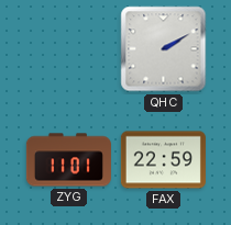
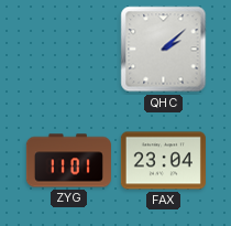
QHC: 2:10 -> 2:08
FAX: 22:59 -> 23:04
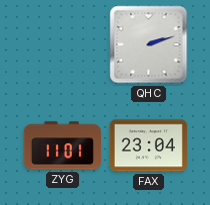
QHC: 2:08 -> 2:12
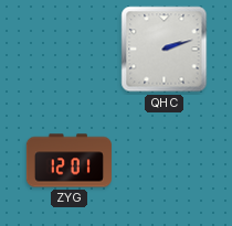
ZYG: 11:01 -> 12:01
FAX: 23:04 -> none
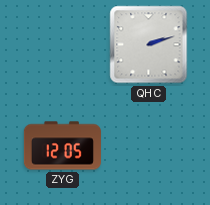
ZYG: 12:01 -> 12:05
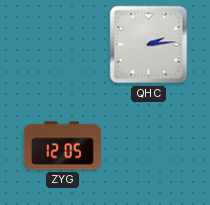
QHC: 2:12 -> 2:14
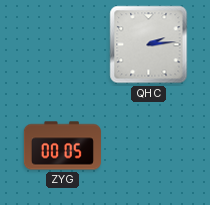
ZYG: 12:05 -> 00:05
